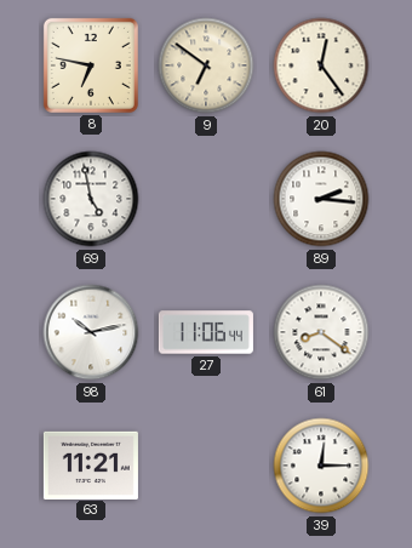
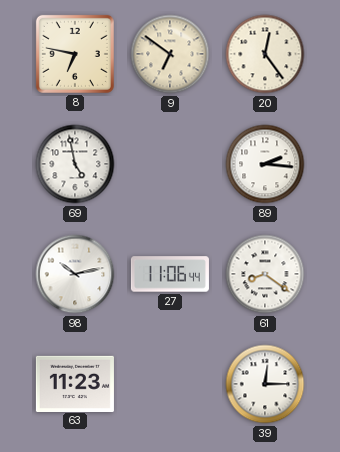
63: 11:21 -> 11:23
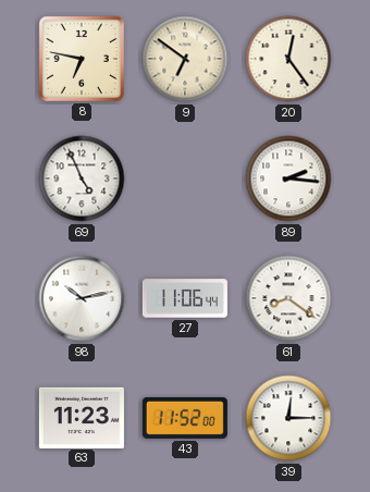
69: 4:58 -> 4:56
43: none -> 11:52
